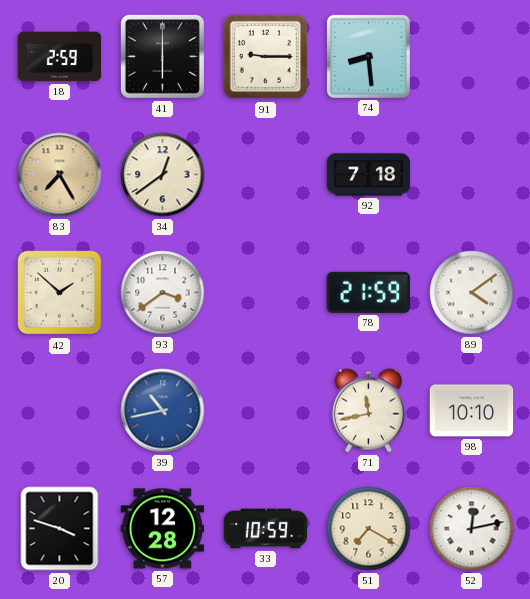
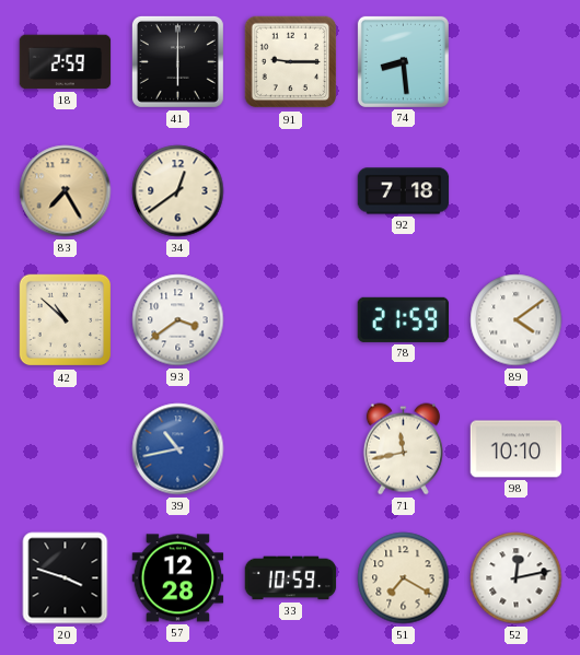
42: 1:52 -> 10:52
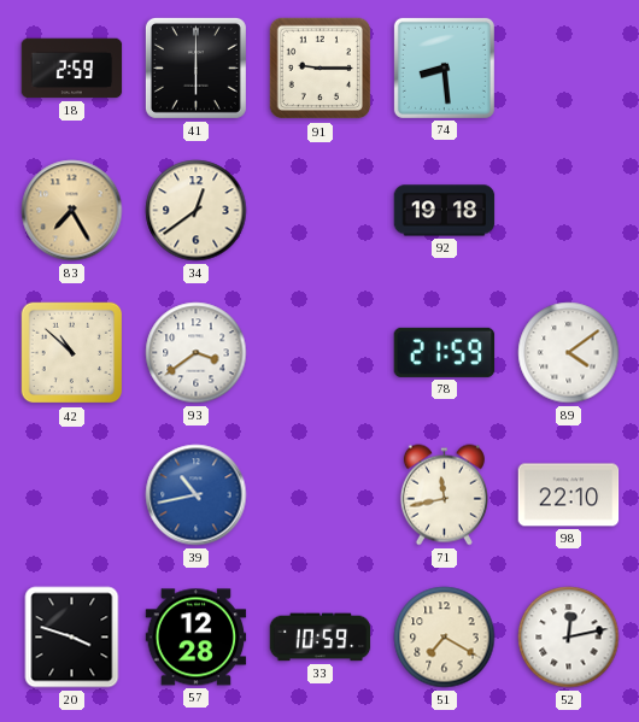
92: 7:18 -> 19:18
98: 10:10 -> 22:10
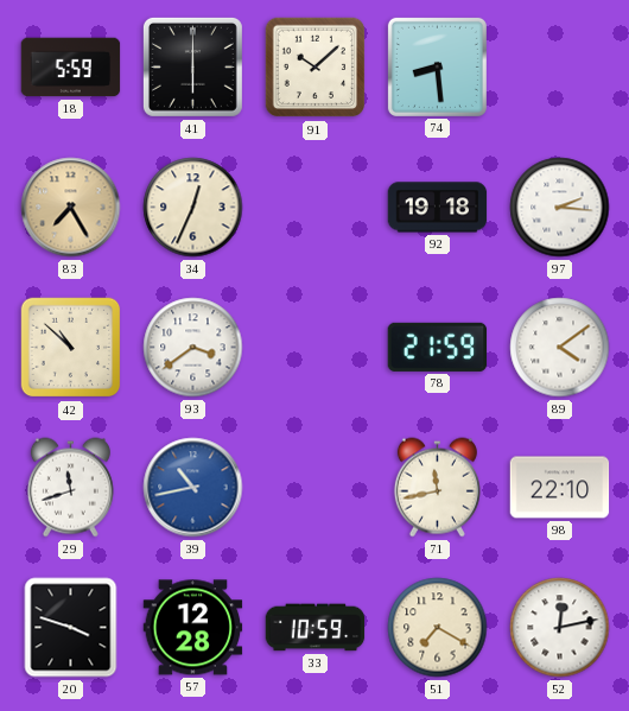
18: 2:59 -> 5:59
91: 9:15 -> 10:08
34: 12:39 -> 12:34
97: none -> 2:16
29: none -> 11:42
